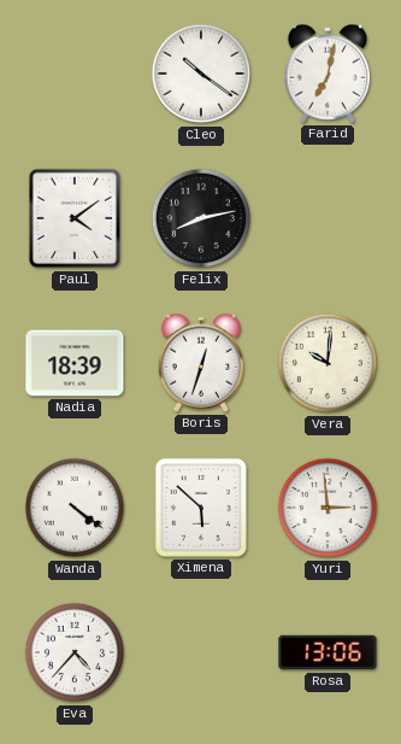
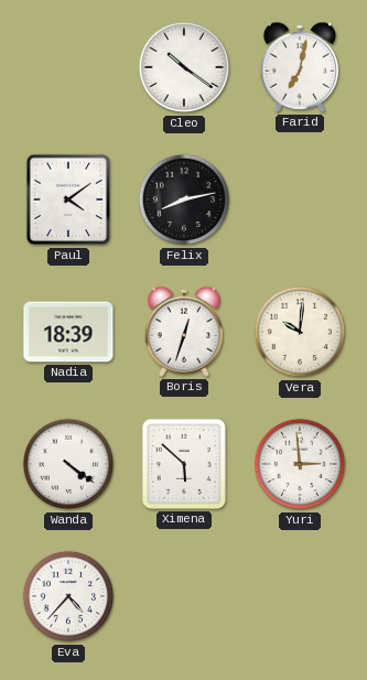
Rosa: 13:06 -> none
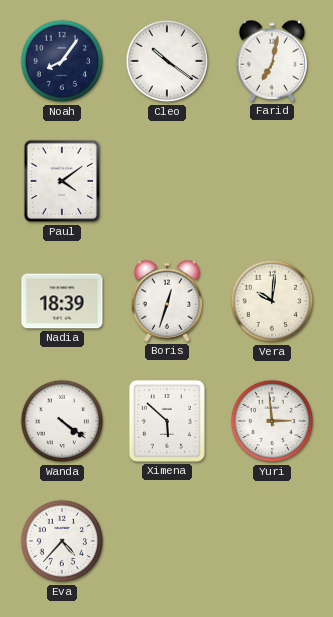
Noah: none -> 8:06
Felix: 8:13 -> none
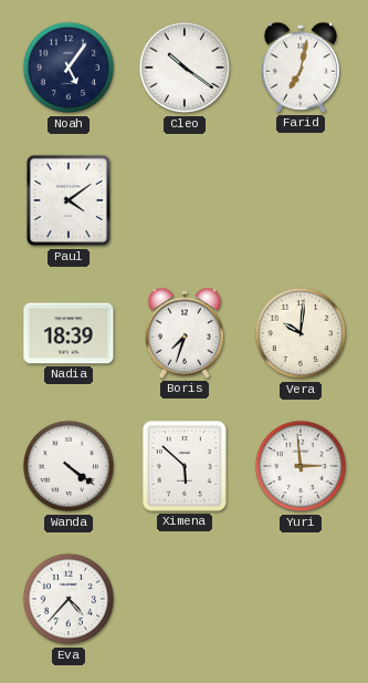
Noah: 8:06 -> 5:06
Boris: 12:33 -> 7:33
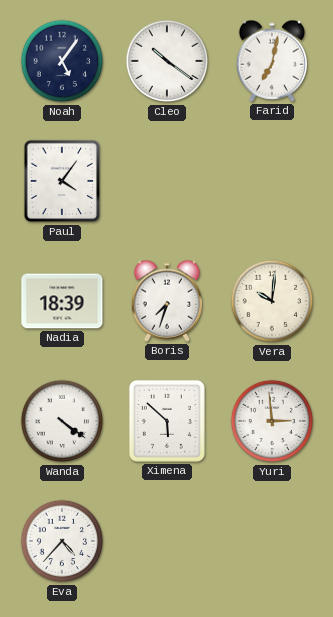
Paul: 4:09 -> 4:06
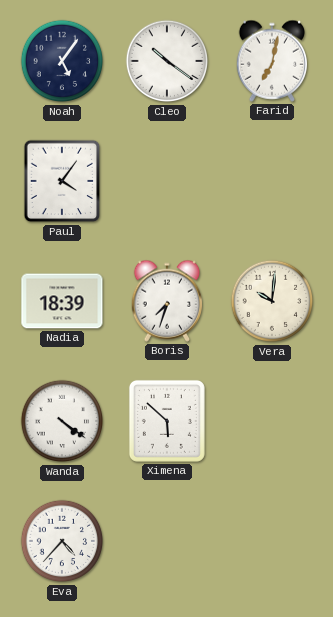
Yuri: 2:59 -> none
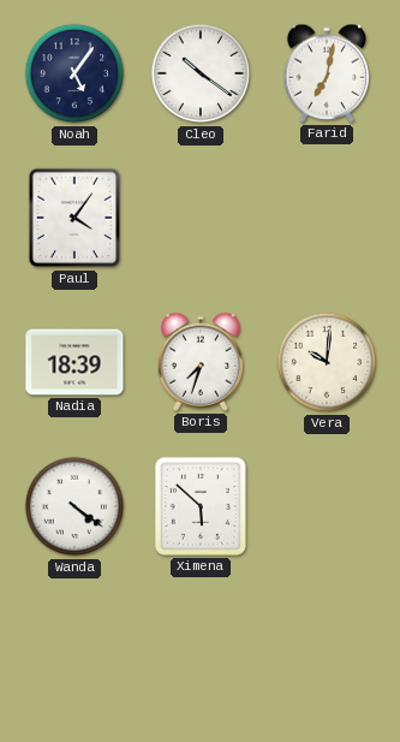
Eva: 4:37 -> none
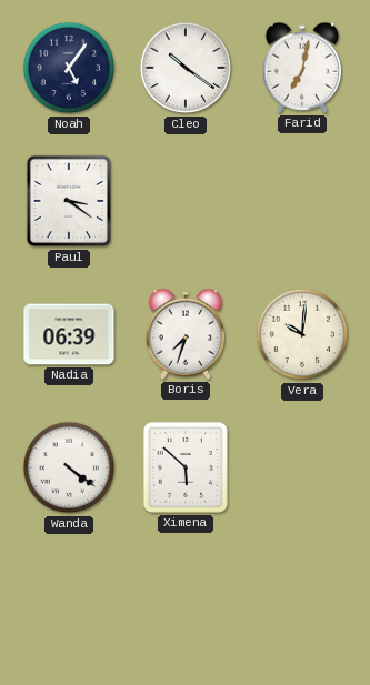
Paul: 4:06 -> 3:21
Nadia: 18:39 -> 06:39
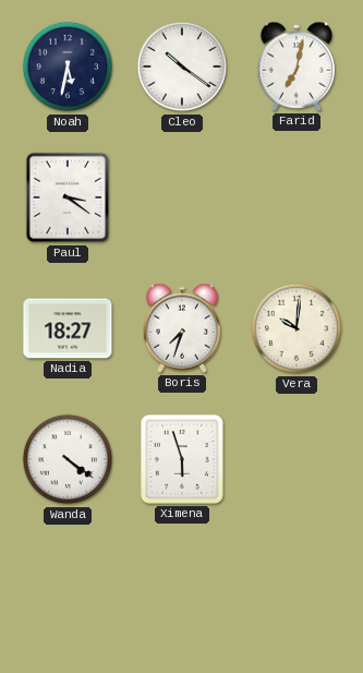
Noah: 5:06 -> 5:32
Nadia: 06:39 -> 18:27
Ximena: 5:52 -> 5:57
